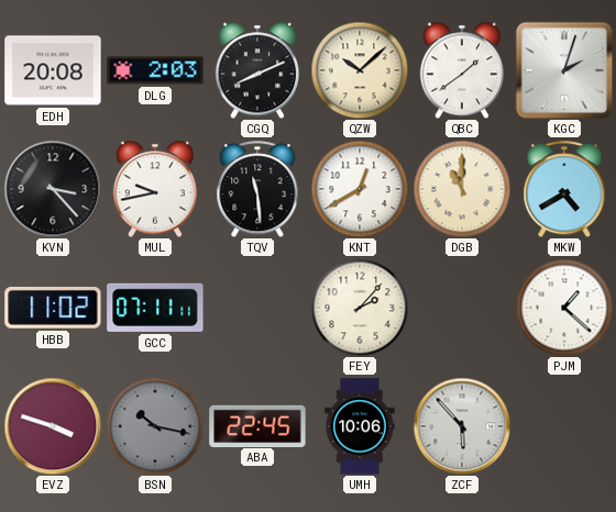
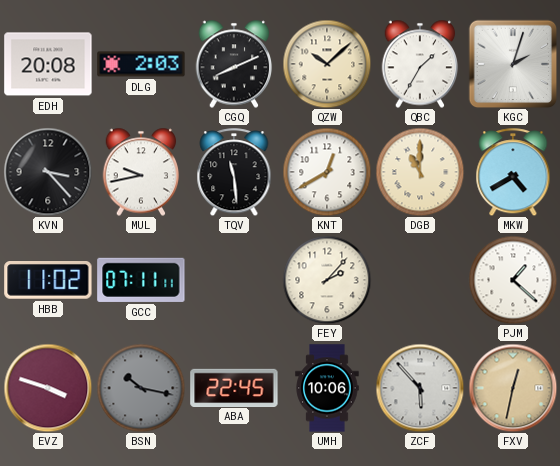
QBC: 1:39 -> 1:35
FXV: none -> 12:32
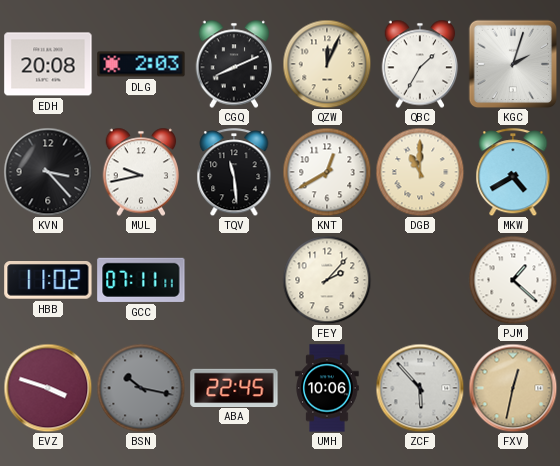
QZW: 10:08 -> 12:04
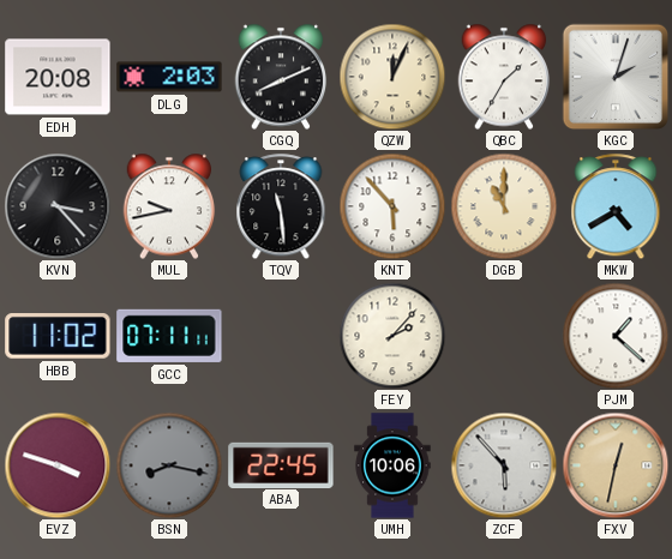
KNT: 12:40 -> 5:53
BSN: 10:17 -> 8:17
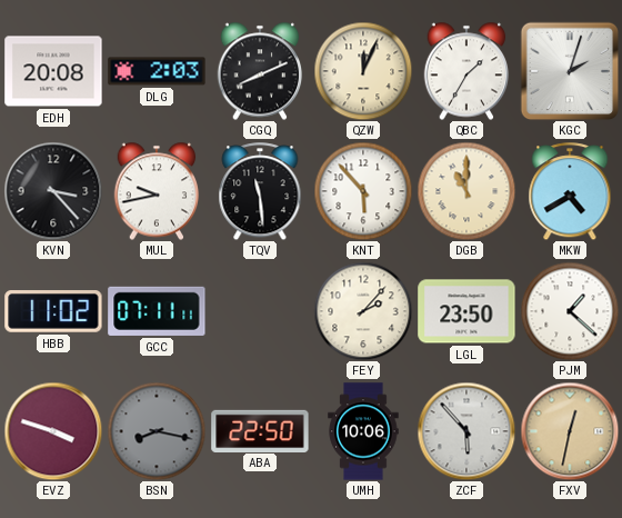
LGL: none -> 23:50
ABA: 22:45 -> 22:50
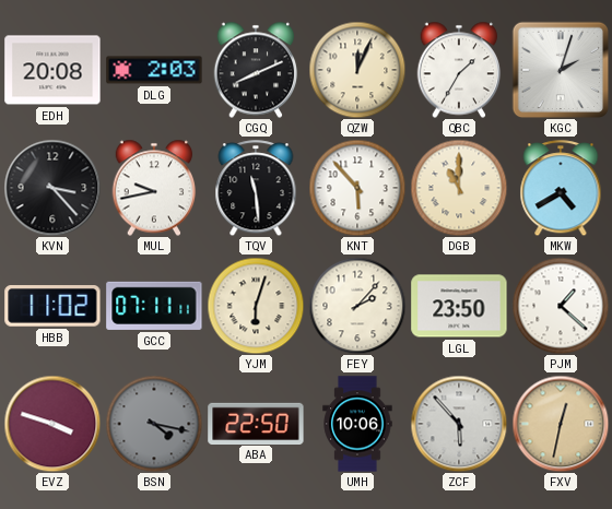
YJM: none -> 6:03
BSN: 8:17 -> 4:17
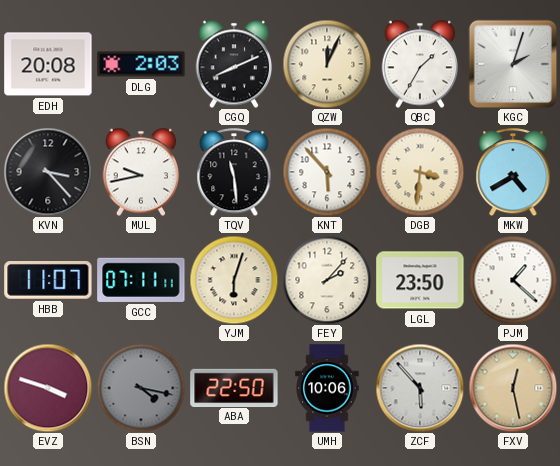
DGB: 11:00 -> 3:31
HBB: 11:02 -> 11:07
FXV: 12:32 -> 12:28
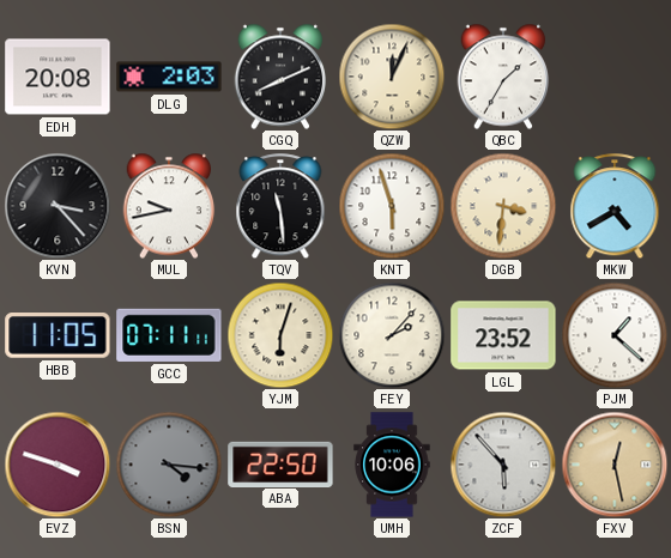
KGC: 2:03 -> none
KNT: 5:53 -> 5:57
HBB: 11:07 -> 11:05
LGL: 23:50 -> 23:52
BSN: 4:17 -> 4:16
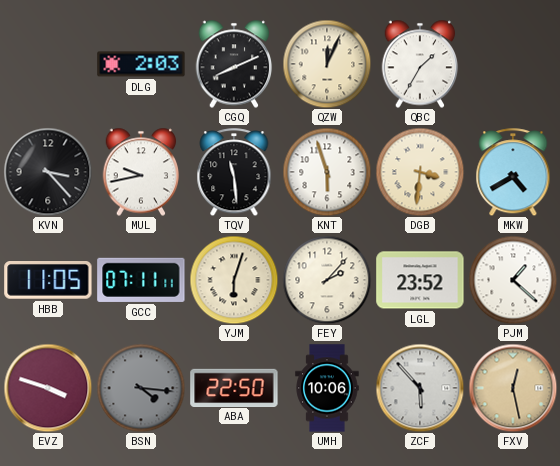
EDH: 20:08 -> none
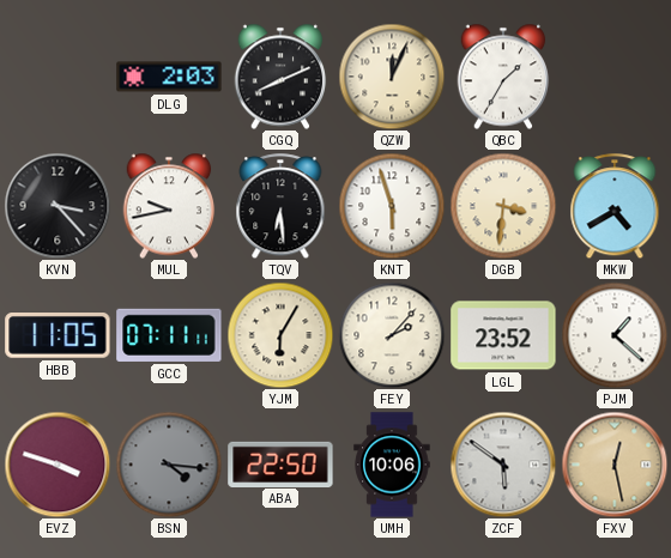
TQV: 11:29 -> 6:29
YJM: 6:03 -> 6:05
ZCF: 5:53 -> 5:51
